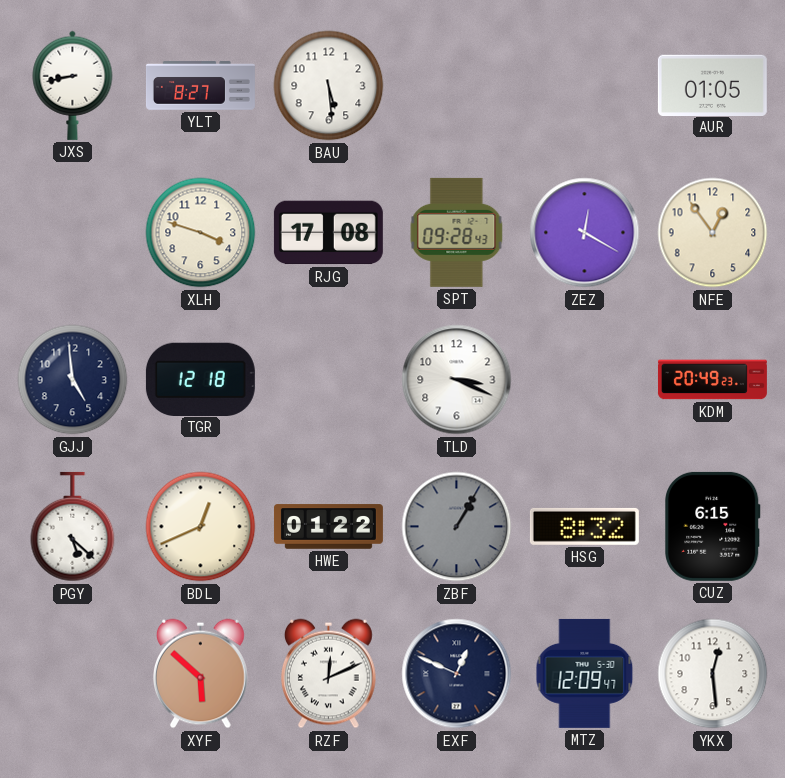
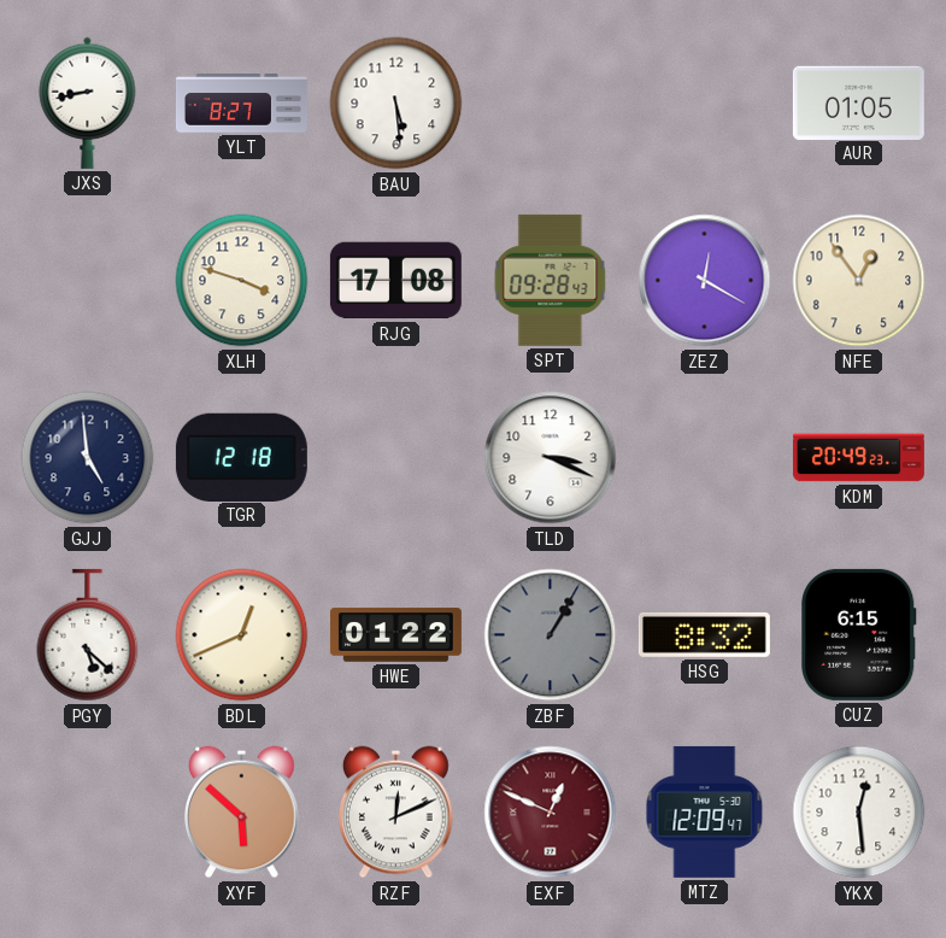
EXF dial: navy -> burgundy
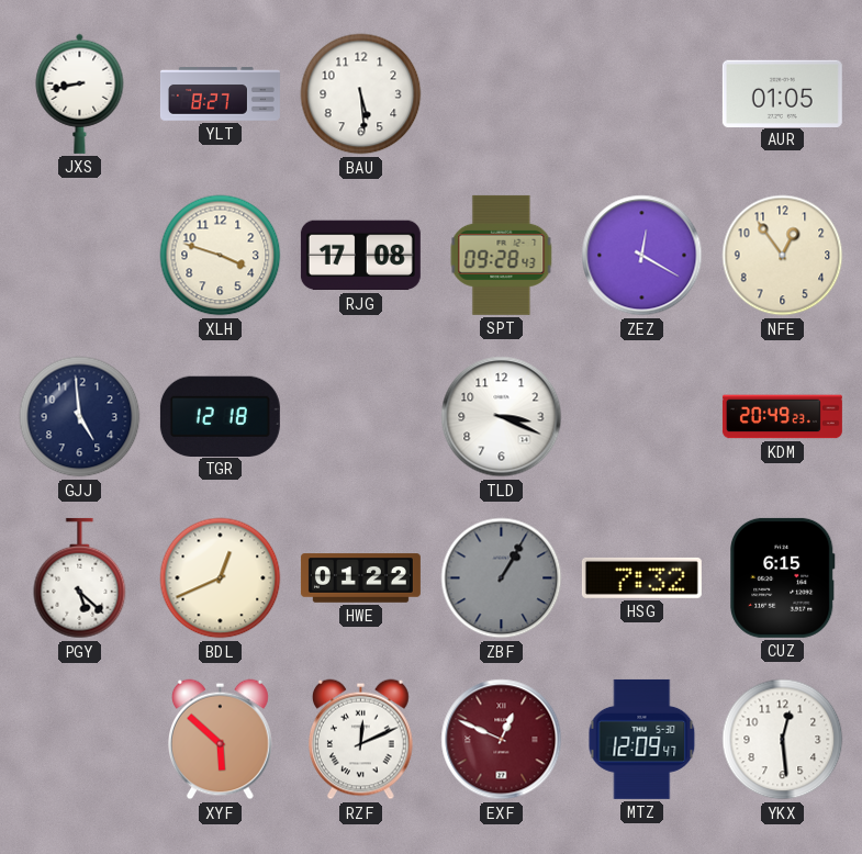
HSG: 8:32 -> 7:32
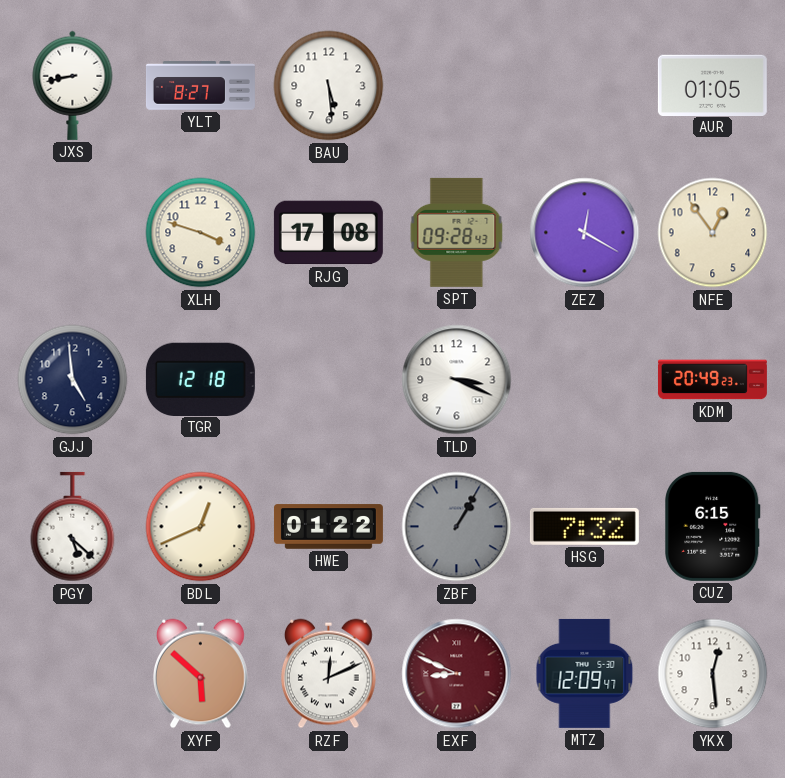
EXF: 12:49 -> 8:49
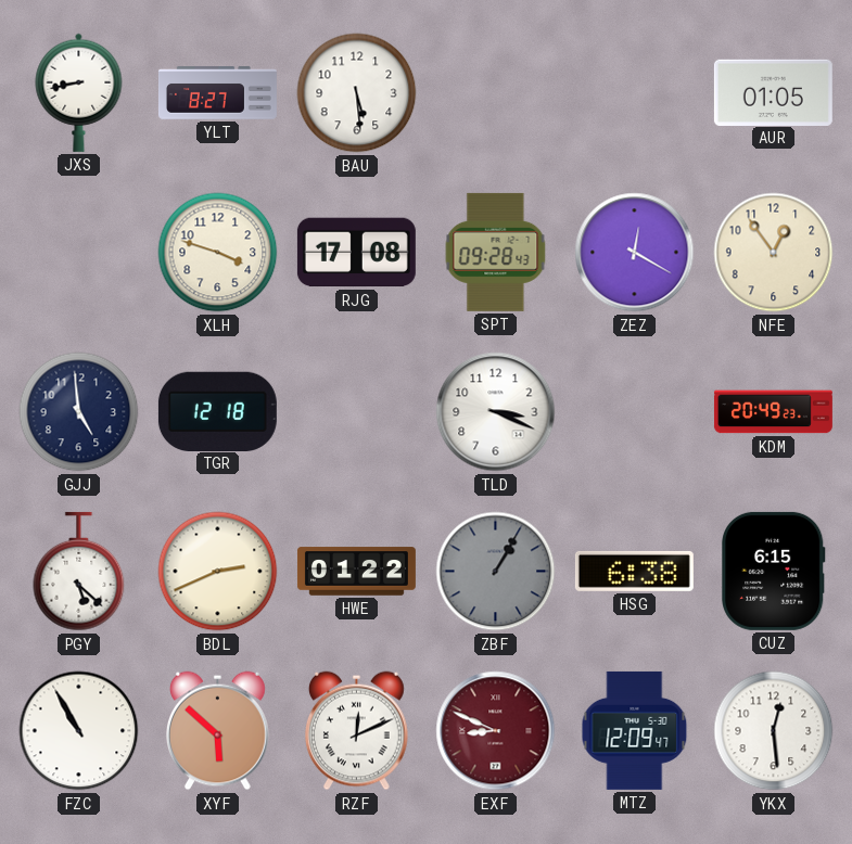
BDL: 12:41 -> 2:41
HSG: 7:32 -> 6:38
FZC: none -> 10:55
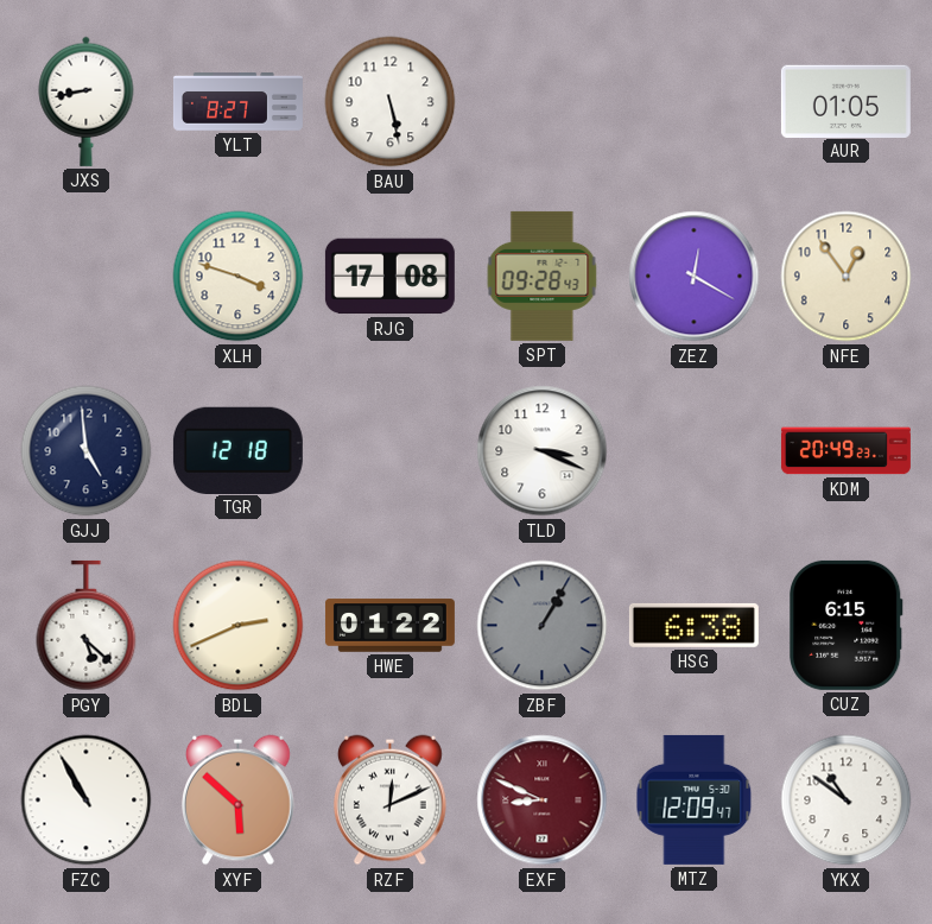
BAU: 5:29 -> 5:28
YKX: 12:29 -> 10:51
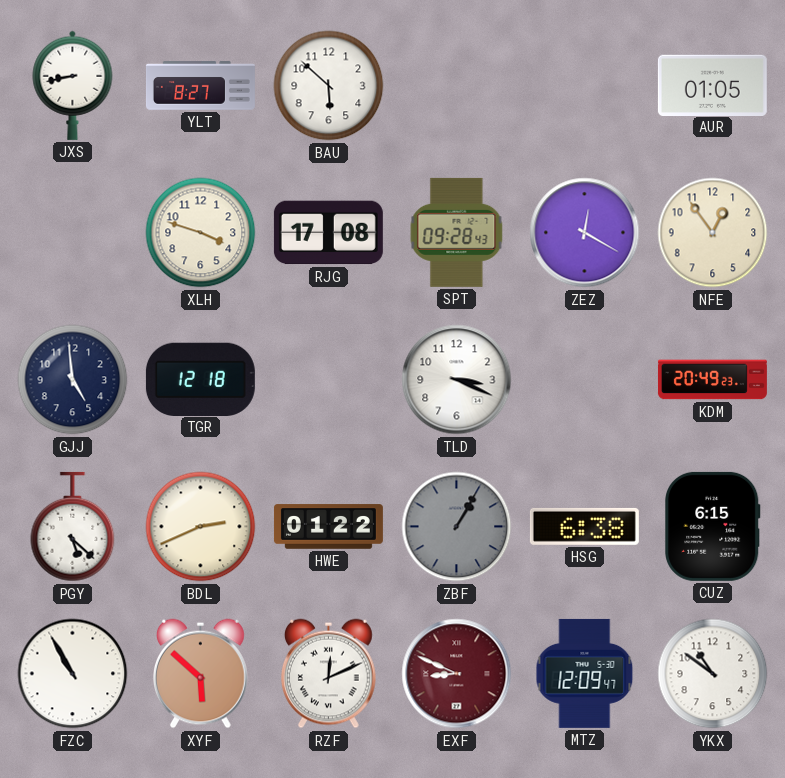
BAU: 5:28 -> 5:52
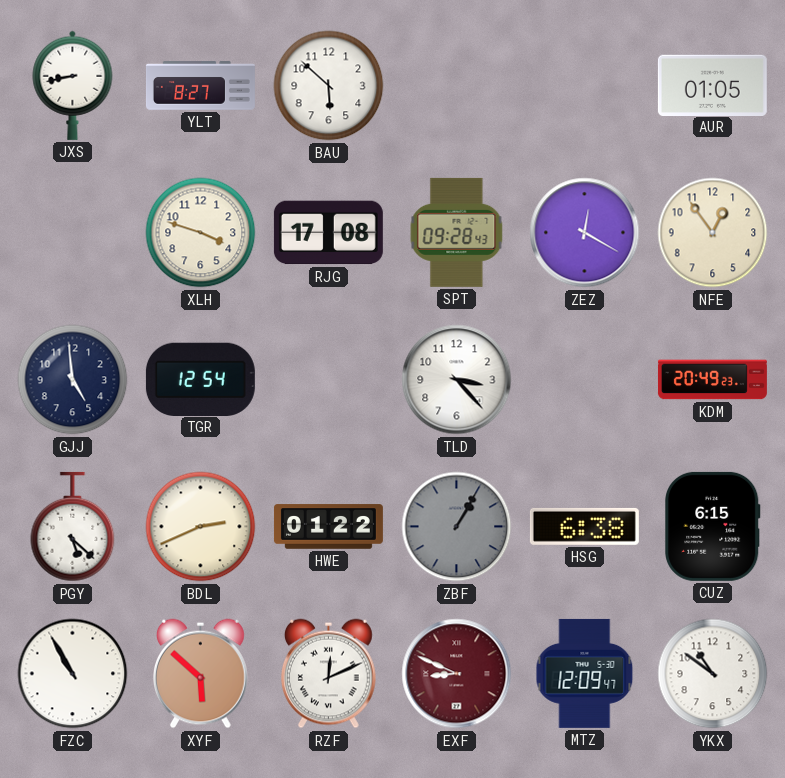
TGR: 12:18 -> 12:54
TLD: 3:19 -> 3:23
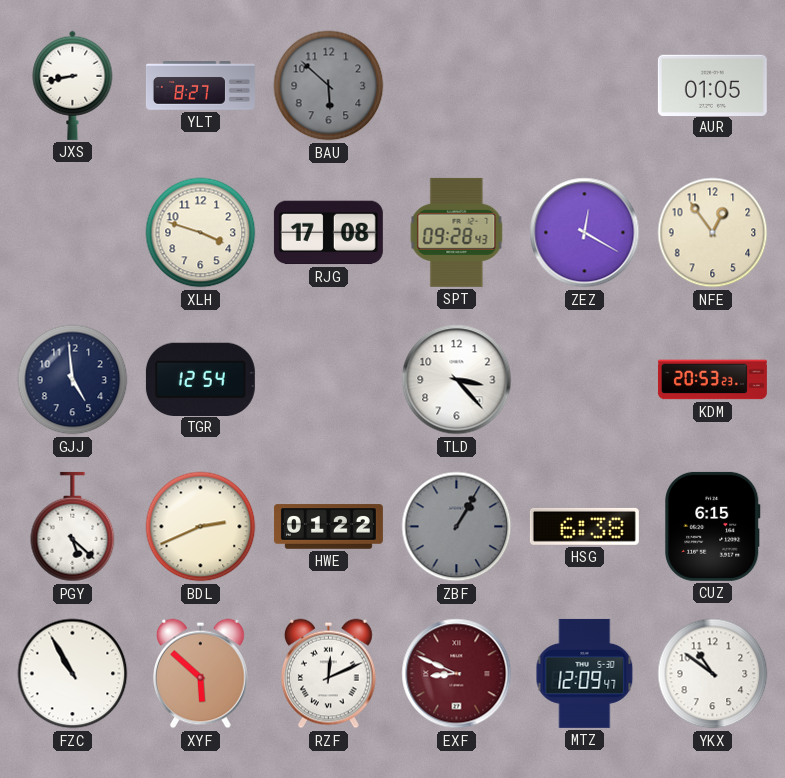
BAU dial: white -> grey
KDM: 20:49 -> 20:53
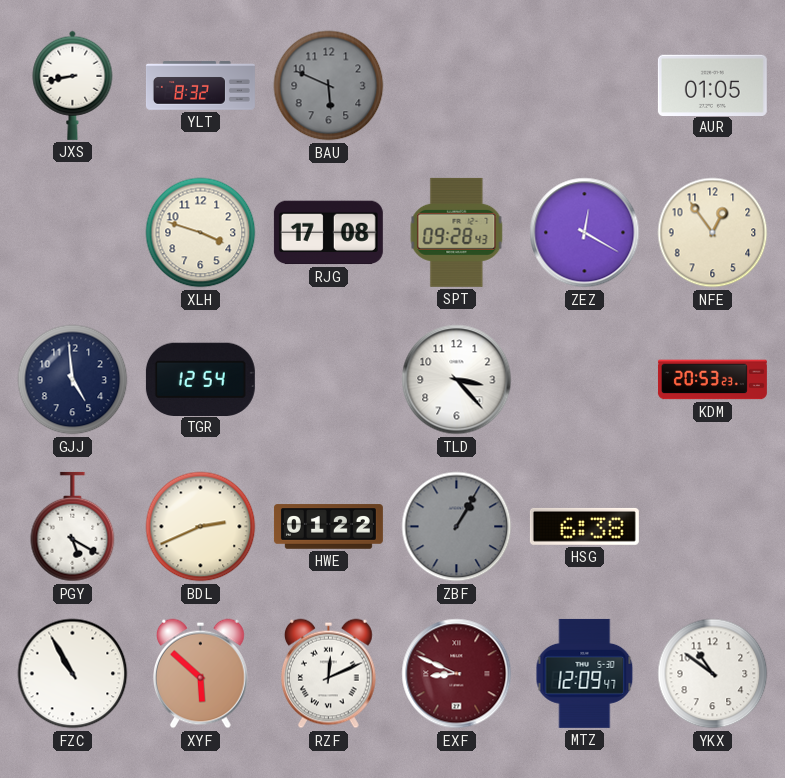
YLT: 8:27 -> 8:32
BAU: 5:52 -> 5:49
PGY: 5:22 -> 5:20
CUZ: 6:15 -> none
